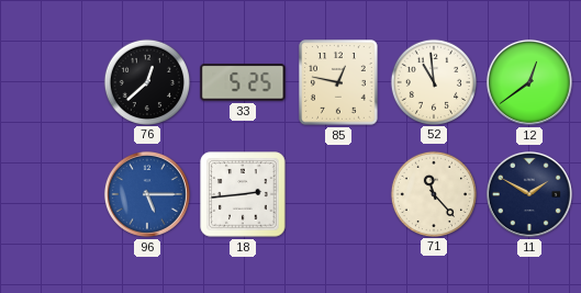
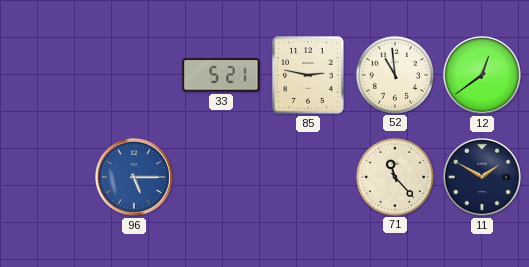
76: 12:38 -> none
33: 5:25 -> 5:21
85: 12:47 -> 2:47
18: 2:44 -> none
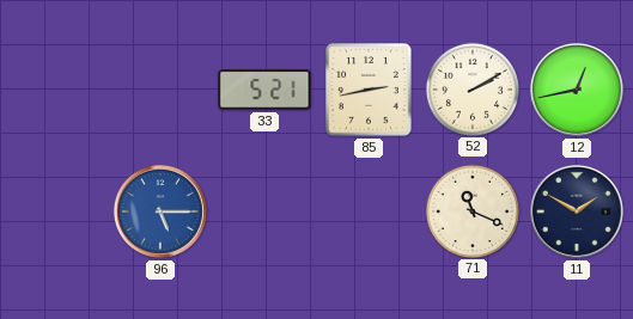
85: 2:47 -> 2:43
52: 10:59 -> 2:10
12: 12:39 -> 12:43
71: 11:23 -> 11:19
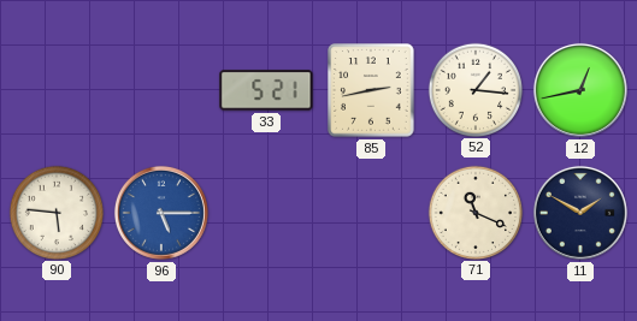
52: 2:10 -> 1:16
90: none -> 5:46
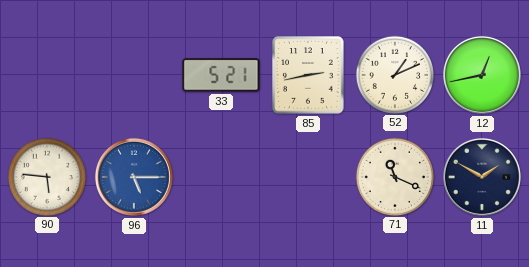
52: 1:16 -> 1:11
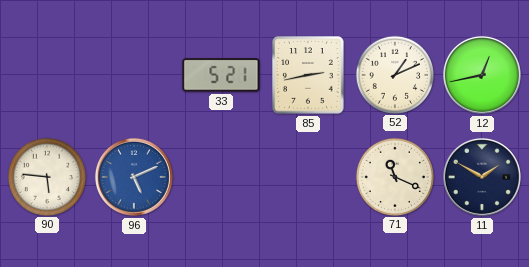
96: 5:15 -> 5:11
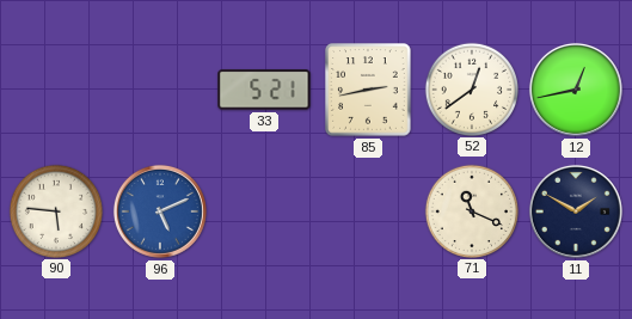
52: 1:11 -> 12:39
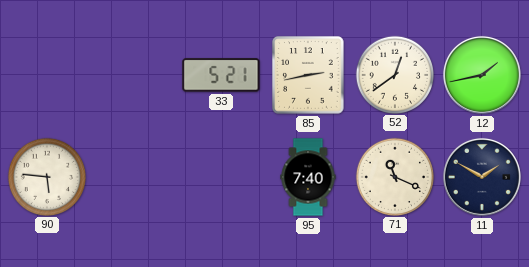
12: 12:43 -> 1:43
96: 5:11 -> none
95: none -> 7:40
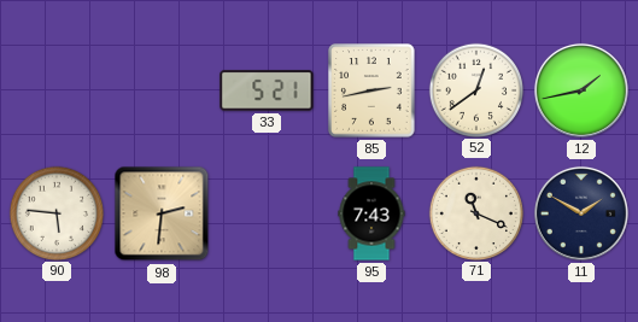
98: none -> 2:31
95: 7:40 -> 7:43
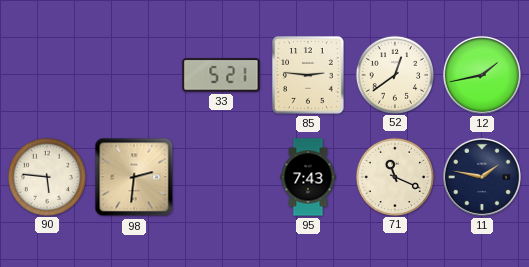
85: 2:43 -> 2:46
11: 1:50 -> 1:47
